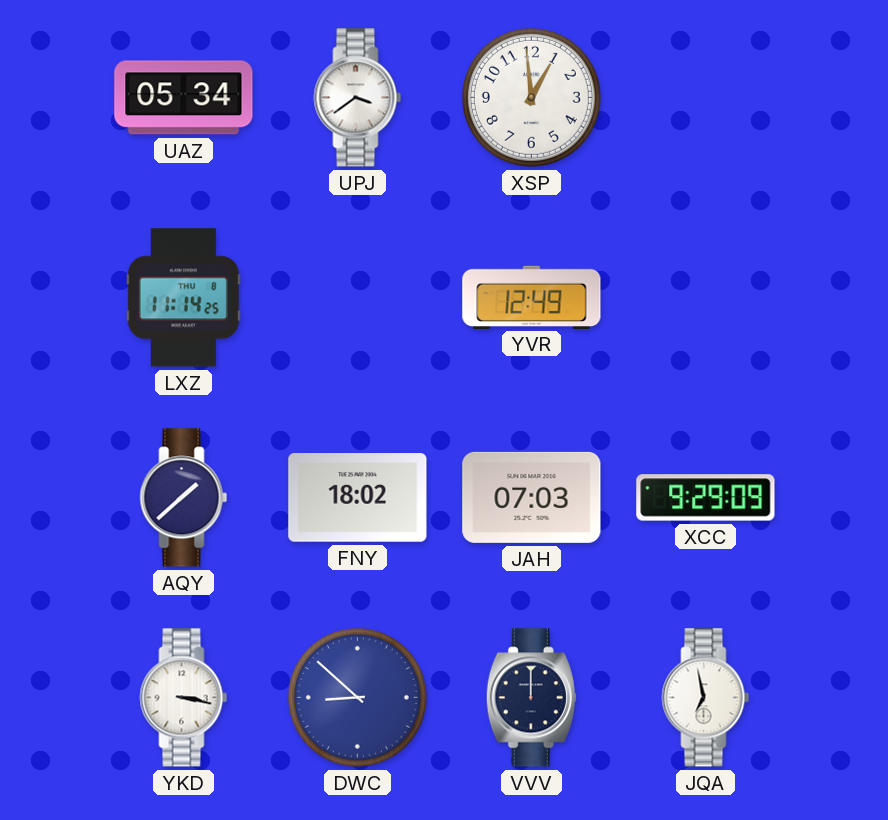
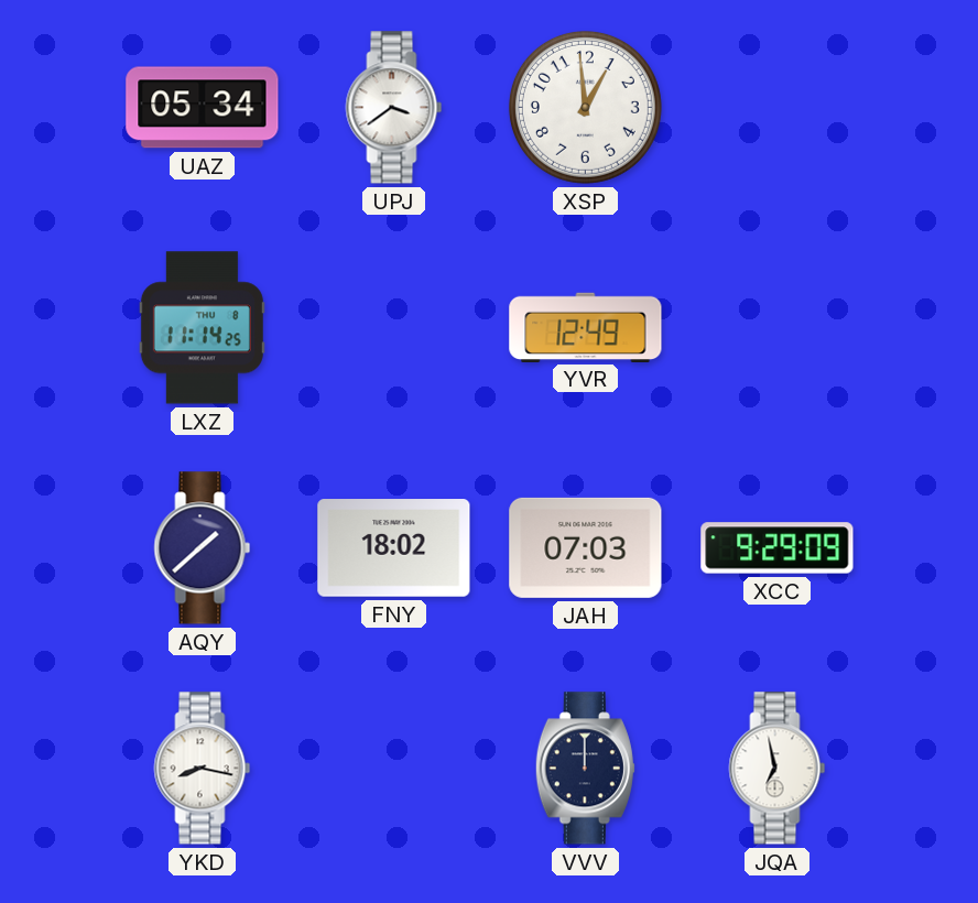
YKD: 3:17 -> 8:17
DWC: 8:52 -> none
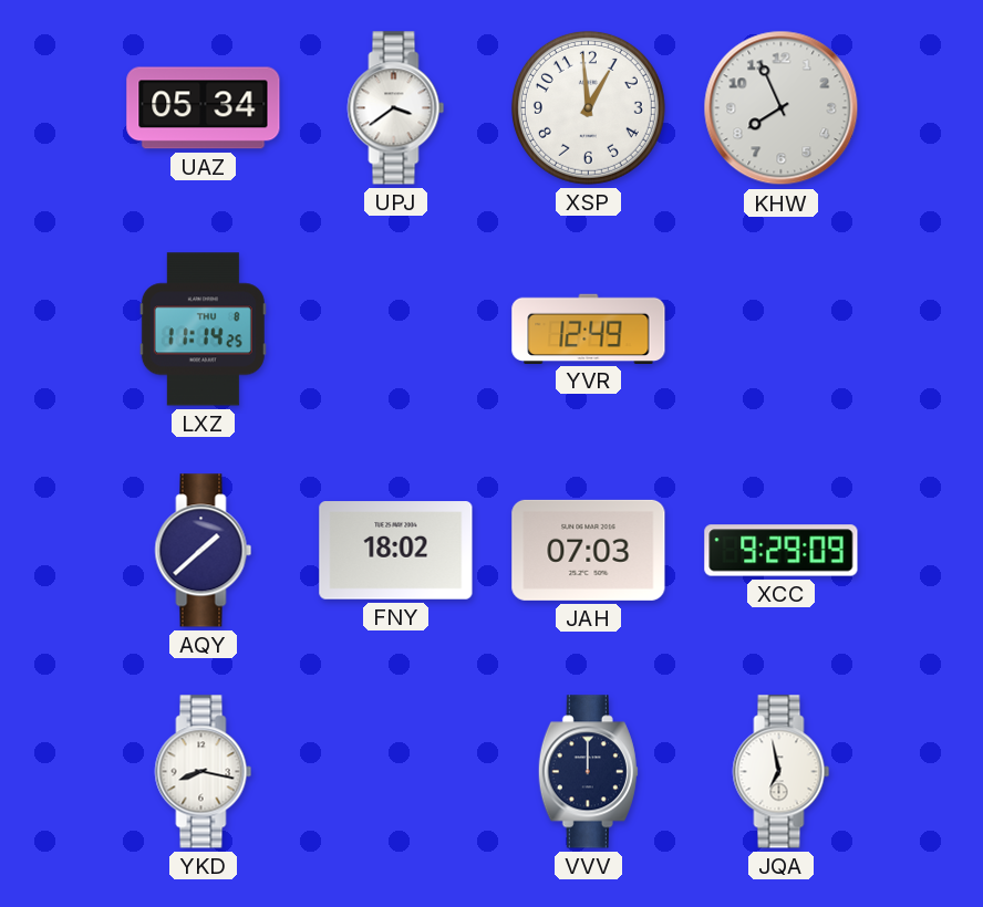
KHW: none -> 7:56
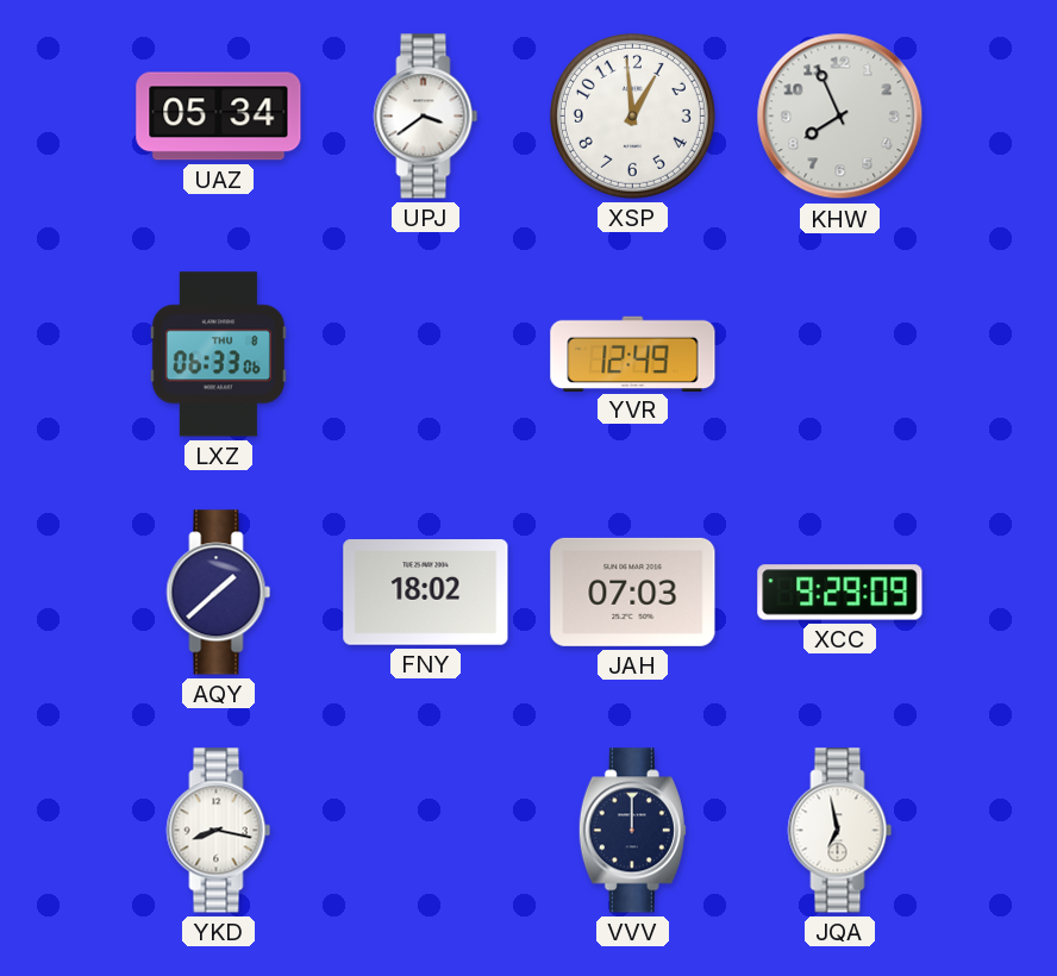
LXZ: 11:14 -> 06:33
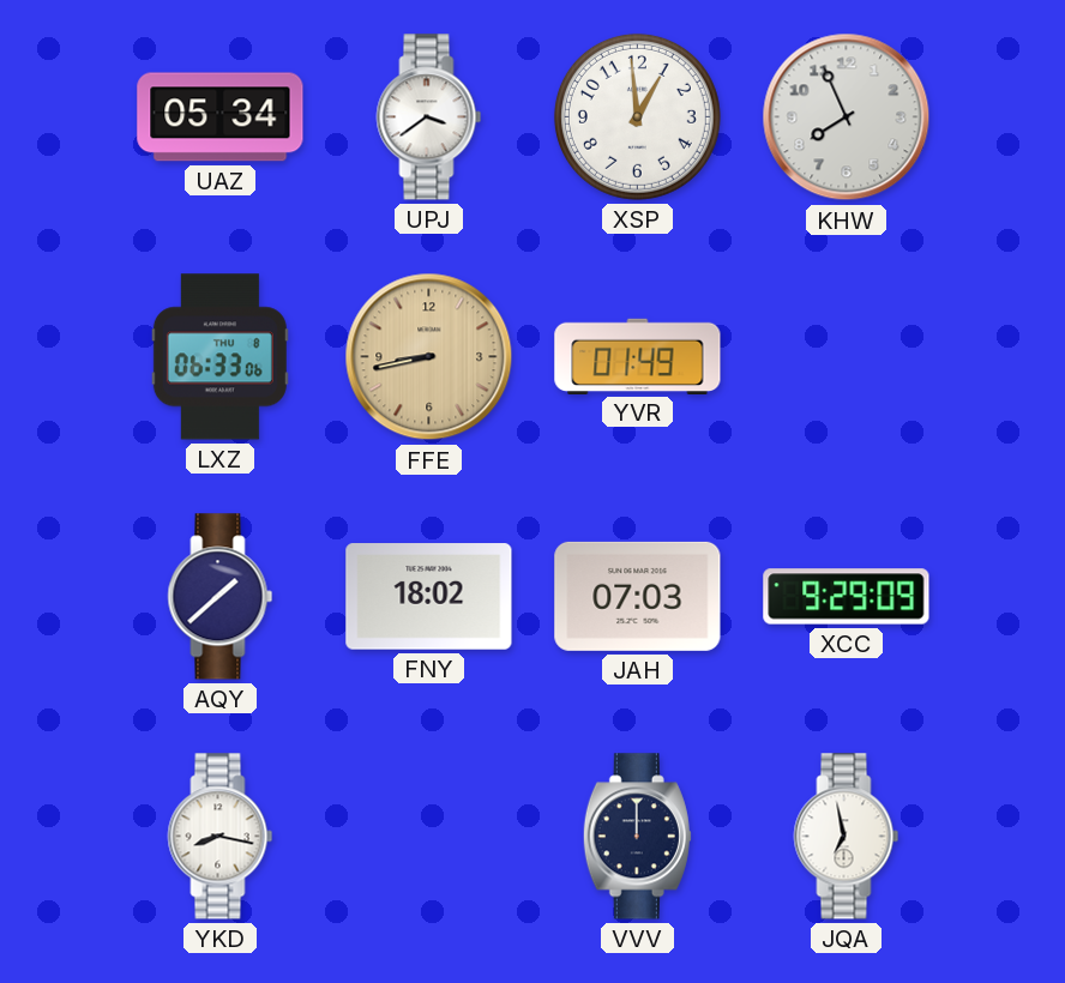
FFE: none -> 8:43
YVR: 12:49 -> 01:49
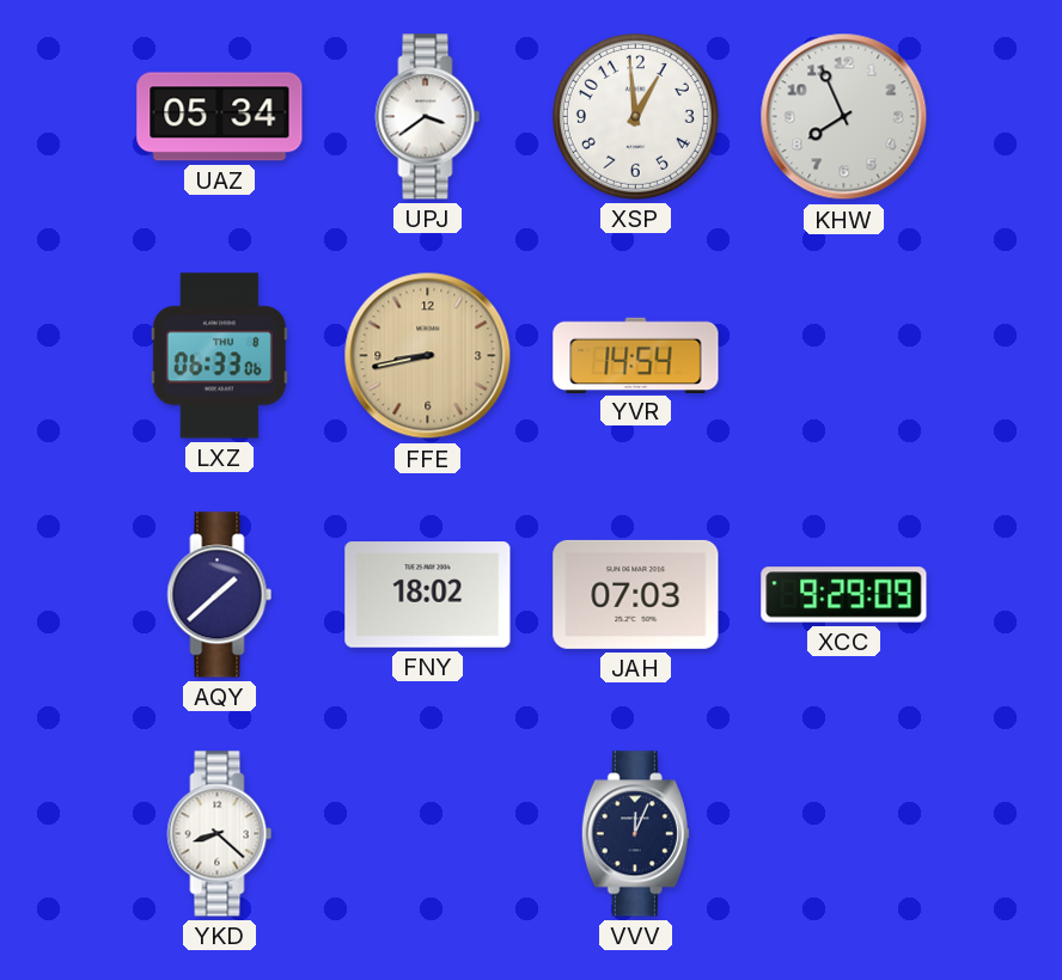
YVR: 01:49 -> 14:54
YKD: 8:17 -> 8:22
VVV: 12:00 -> 12:04
JQA: 6:58 -> none
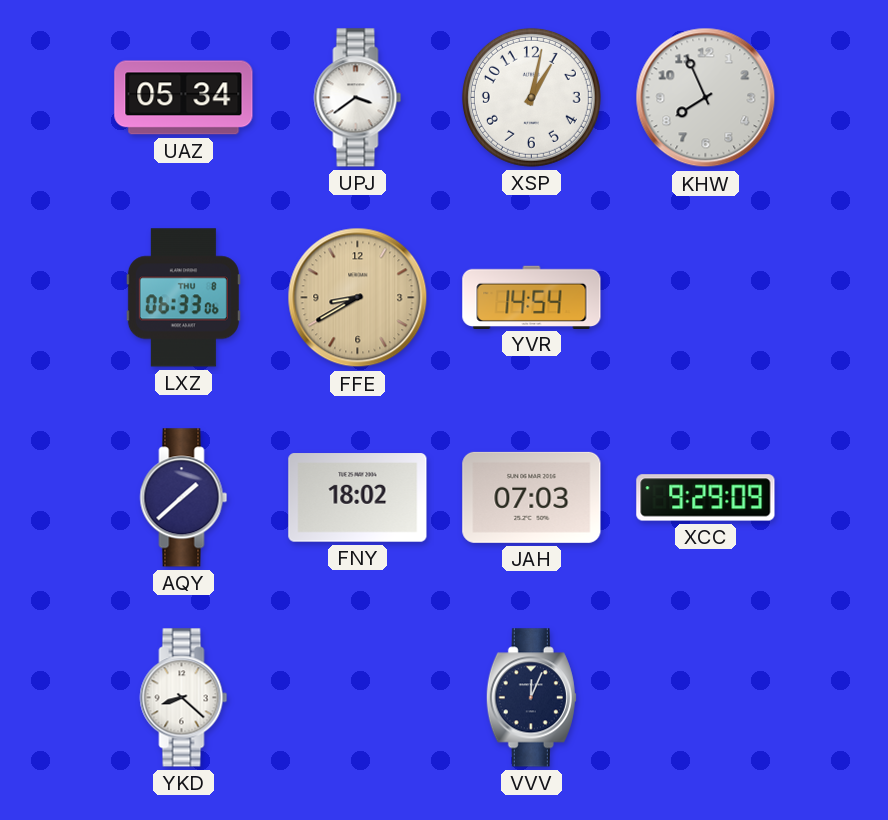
XSP: 12:59 -> 1:02
FFE: 8:43 -> 8:40
